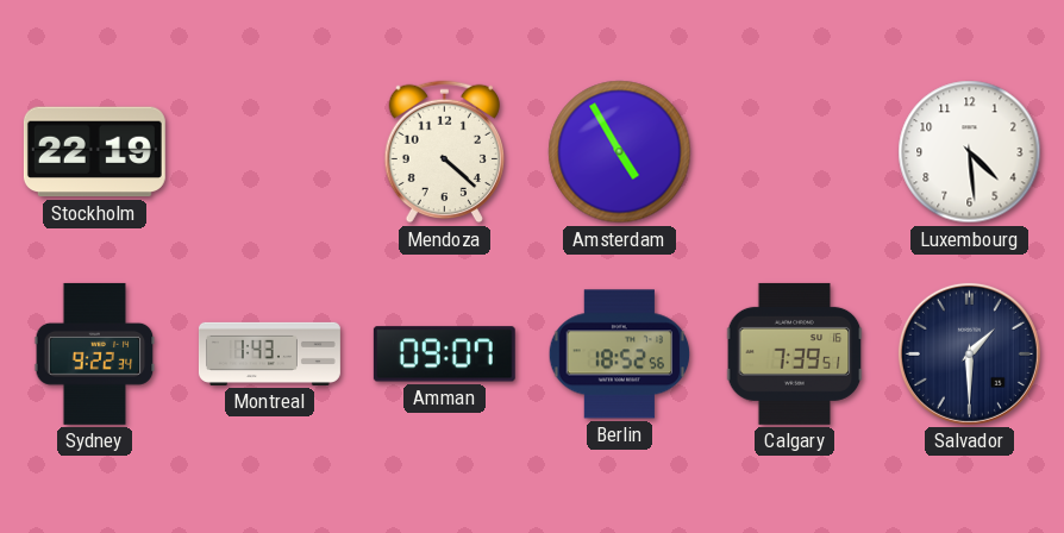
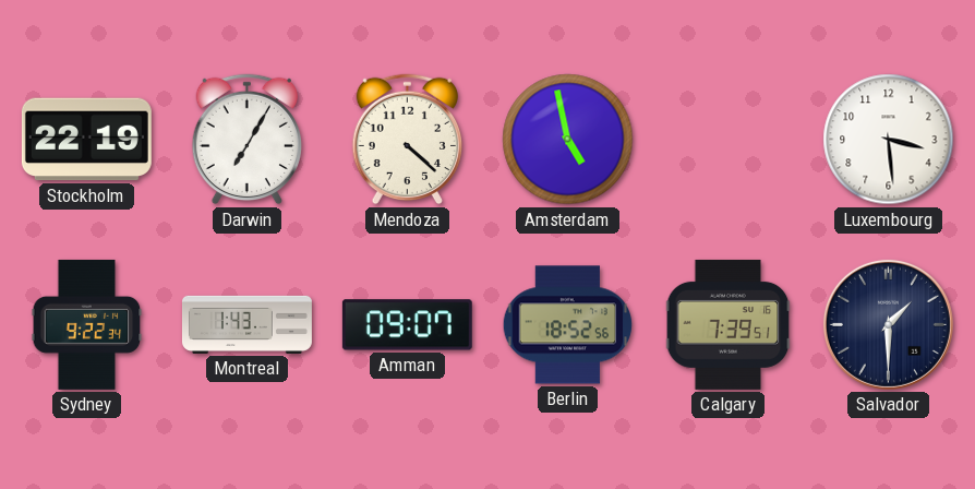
Darwin: none -> 7:05
Amsterdam: 4:55 -> 4:58
Luxembourg: 4:29 -> 3:29
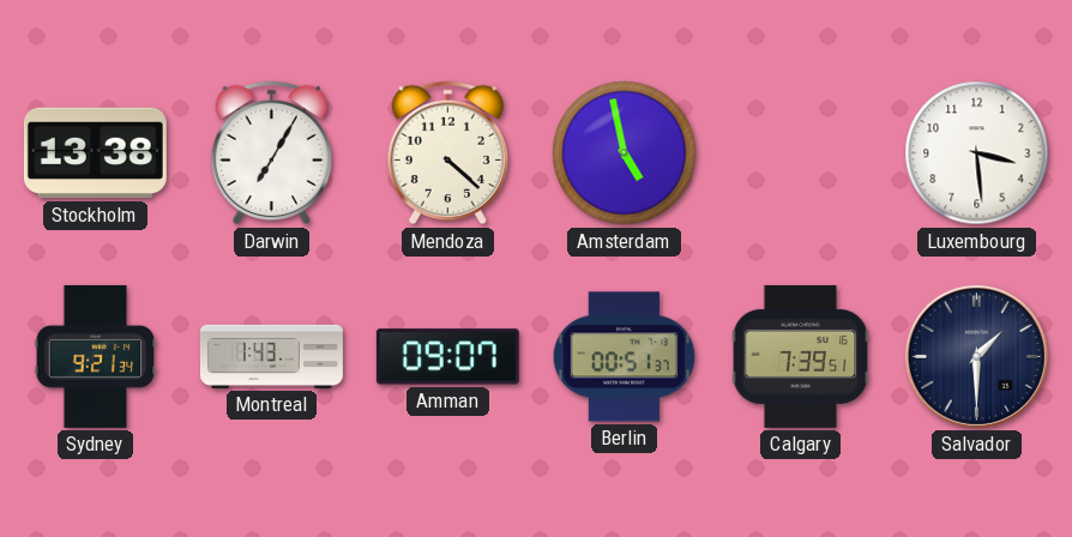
Stockholm: 22:19 -> 13:38
Sydney: 9:22 -> 9:21
Berlin: 18:52 -> 00:51
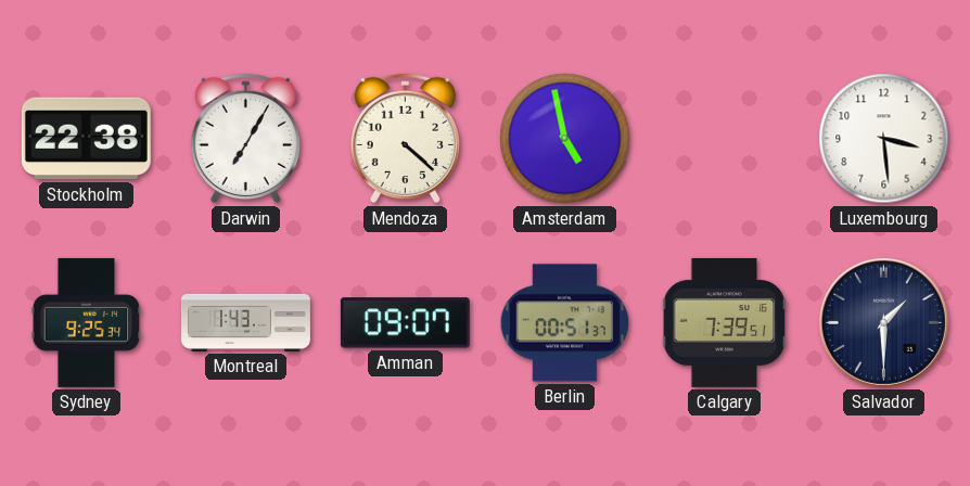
Stockholm: 13:38 -> 22:38
Sydney: 9:21 -> 9:25
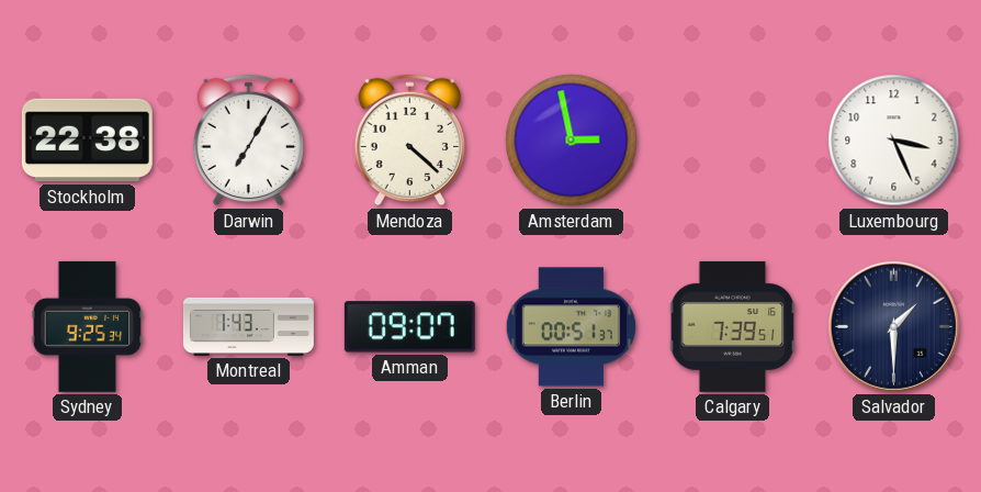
Amsterdam: 4:58 -> 2:58
Luxembourg: 3:29 -> 3:26
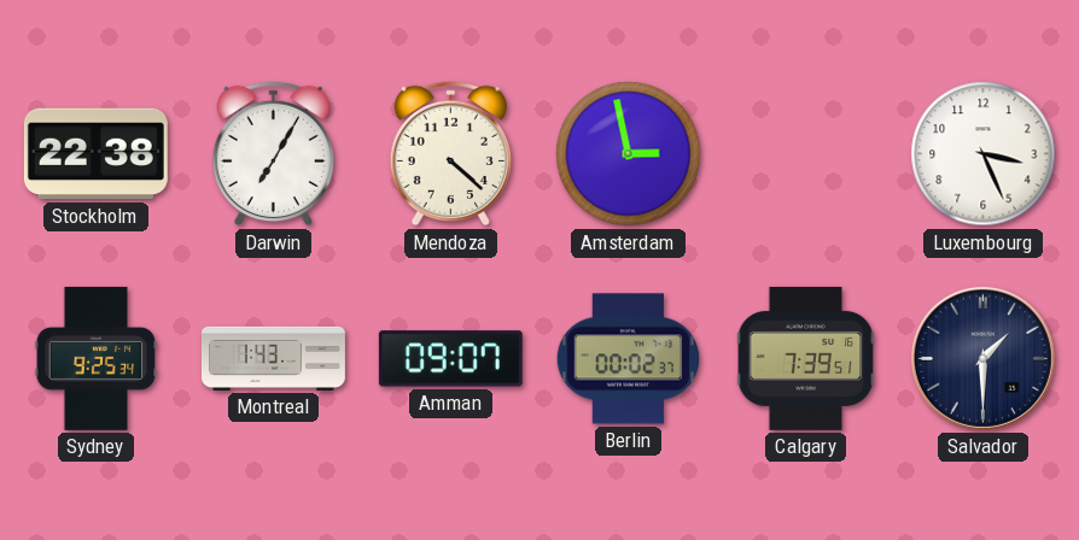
Berlin: 00:51 -> 00:02
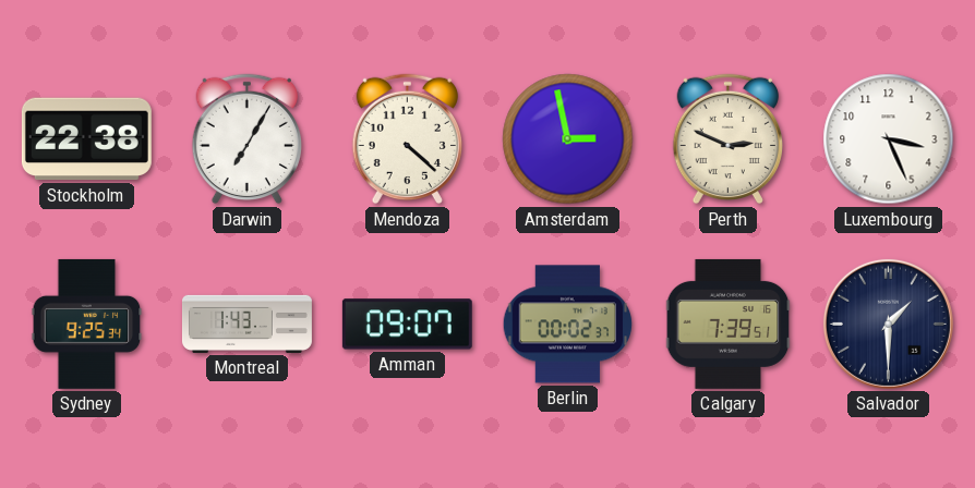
Perth: none -> 2:49
